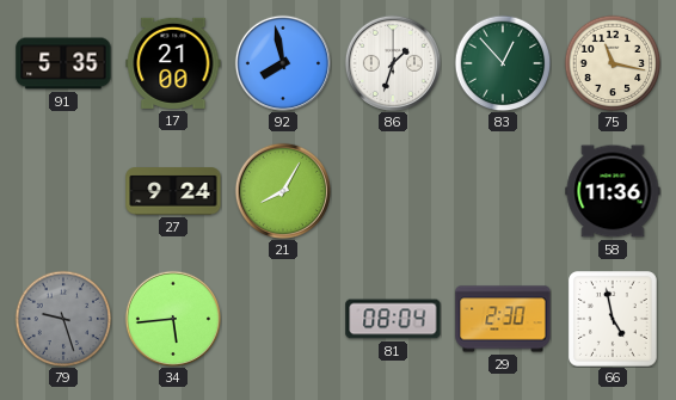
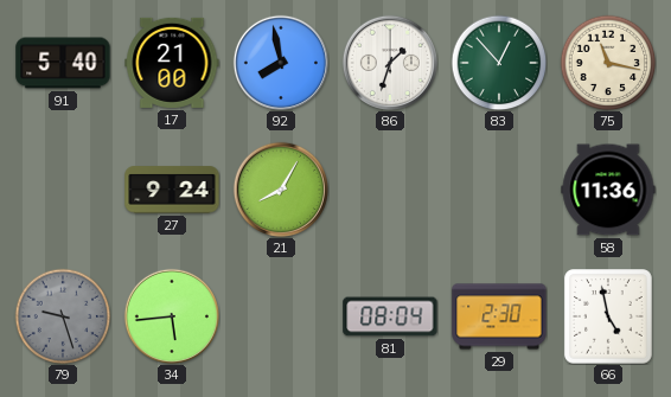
91: 5:35 -> 5:40
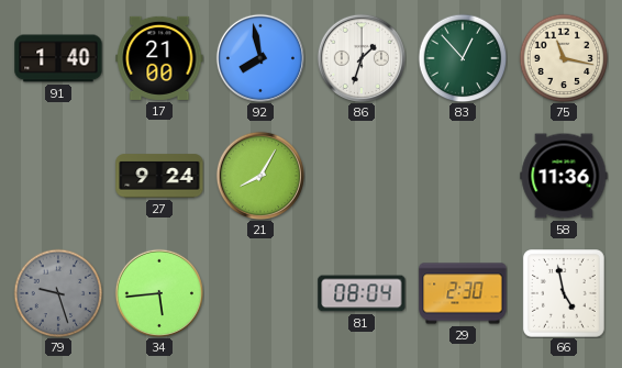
91: 5:40 -> 1:40
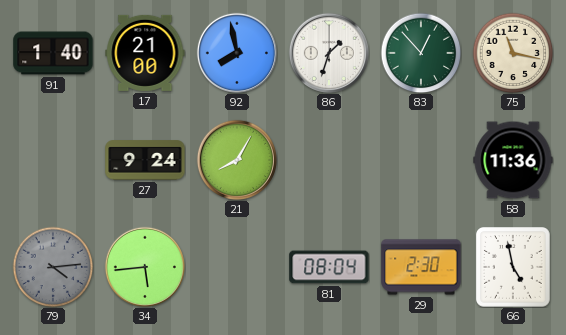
79: 9:27 -> 4:14
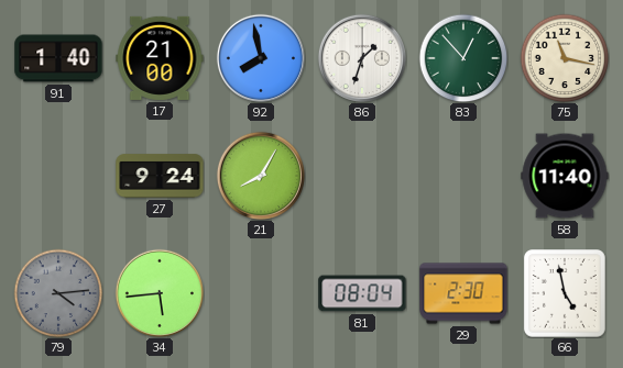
58: 11:36 -> 11:40
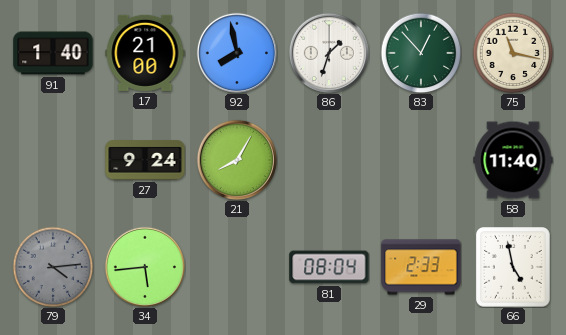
29: 2:30 -> 2:33
